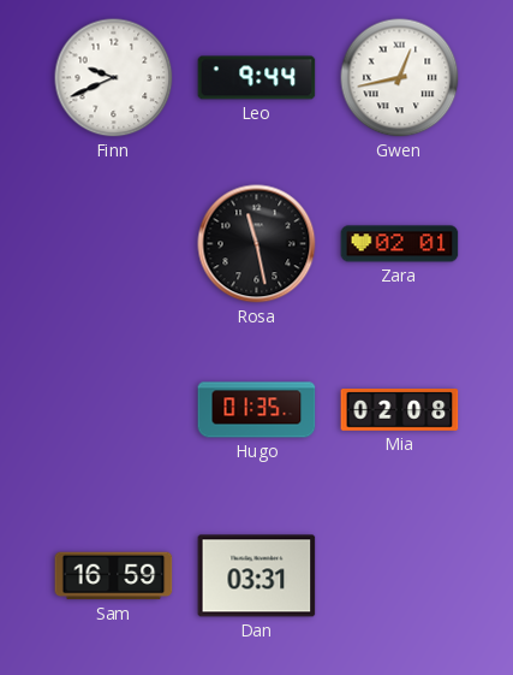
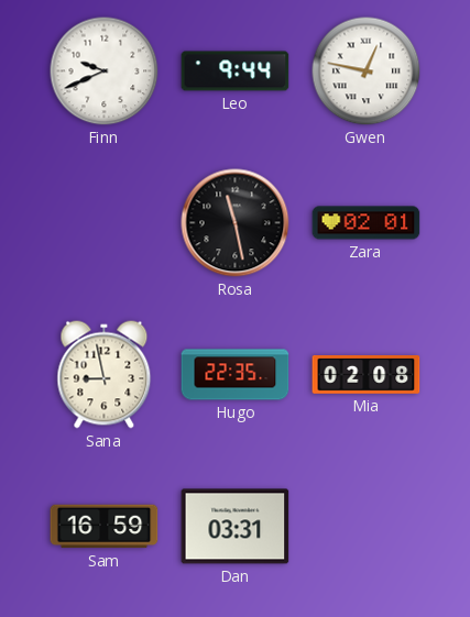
Gwen: 12:43 -> 12:47
Sana: none -> 8:58
Hugo: 01:35 -> 22:35
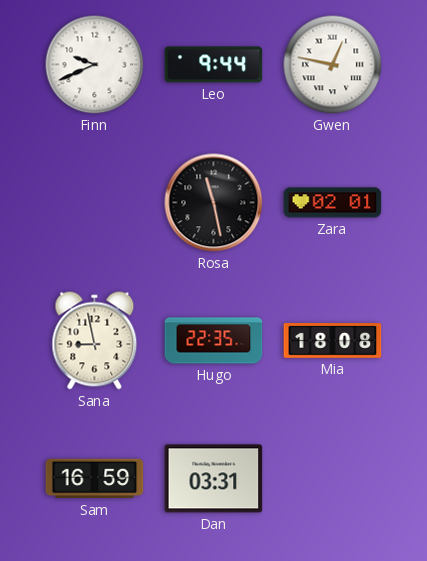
Mia: 02:08 -> 18:08
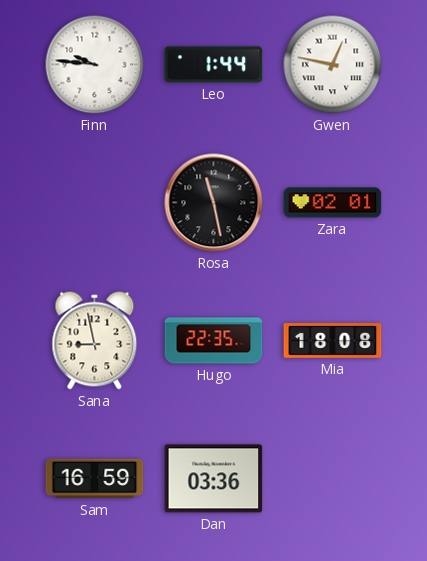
Finn: 9:41 -> 9:46
Leo: 9:44 -> 1:44
Dan: 03:31 -> 03:36
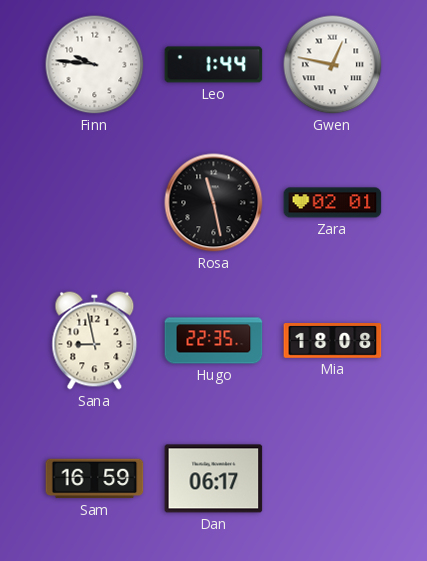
Dan: 03:36 -> 06:17
